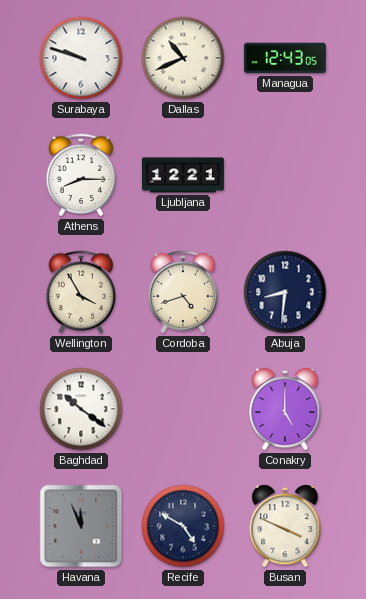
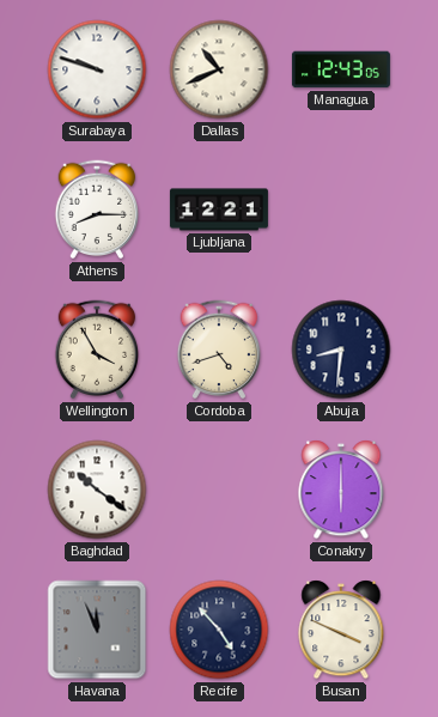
Conakry: 5:00 -> 6:00
Recife: 4:50 -> 4:53
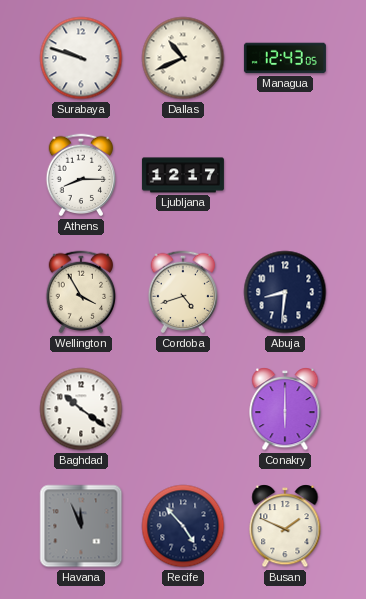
Ljubljana: 12:21 -> 12:17
Busan: 3:49 -> 1:49
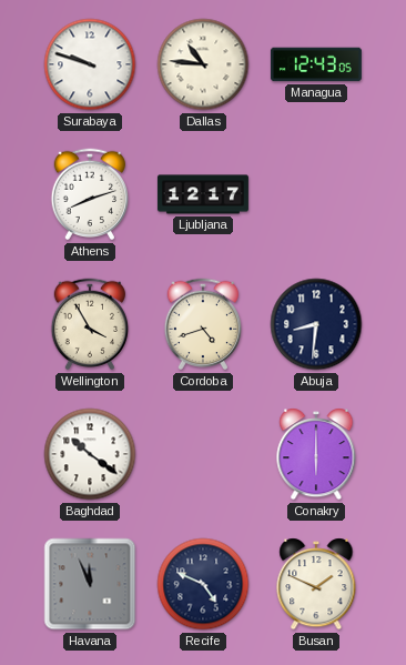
Dallas: 10:41 -> 10:46
Athens: 8:15 -> 8:12
Recife: 4:53 -> 4:49
